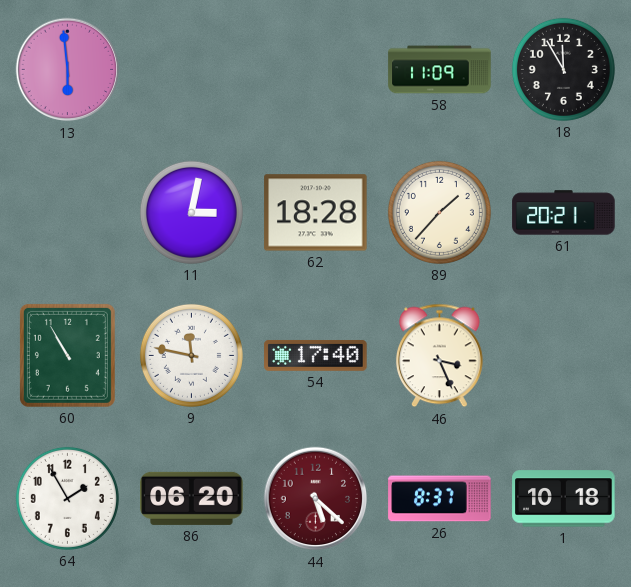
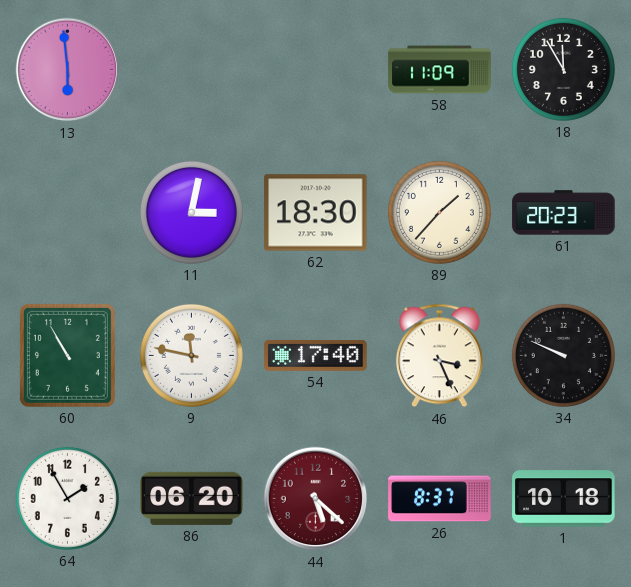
62: 18:28 -> 18:30
61: 20:21 -> 20:23
34: none -> 9:49
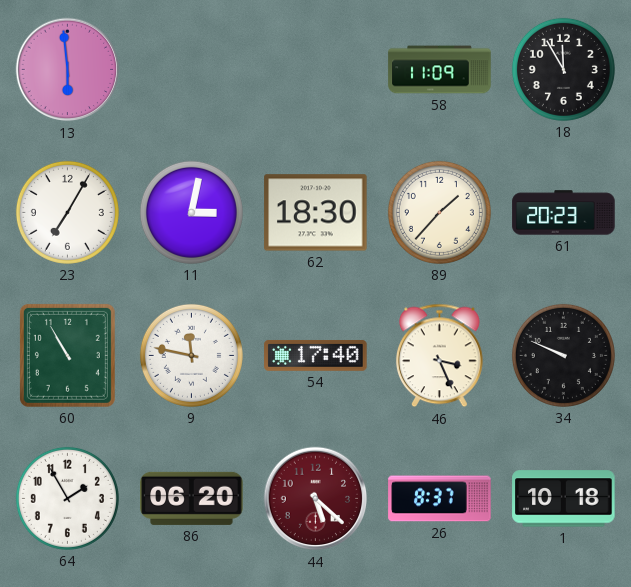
23: none -> 7:05
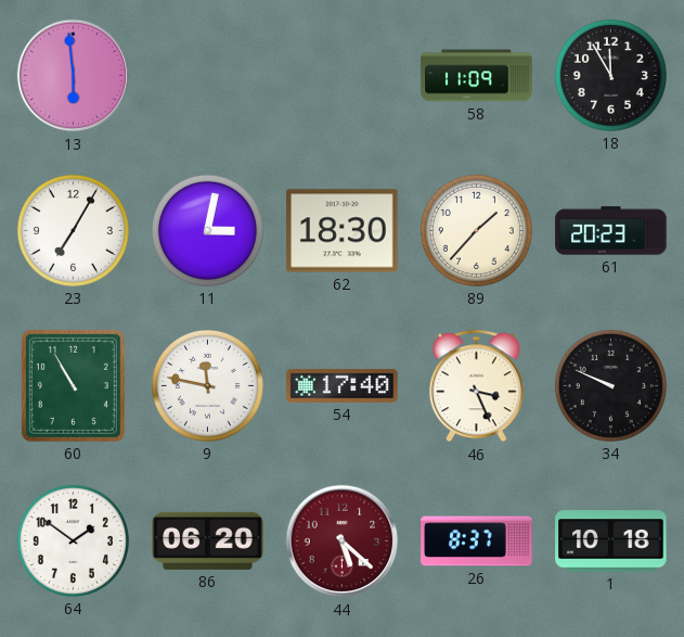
64: 1:55 -> 1:51
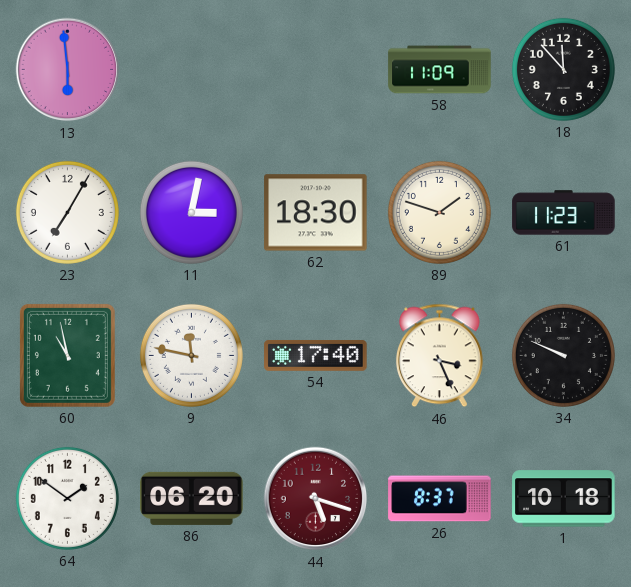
18: 11:55 -> 11:53
89: 1:37 -> 1:48
61: 20:23 -> 11:23
60: 10:55 -> 10:58
44: 5:22 -> 5:18
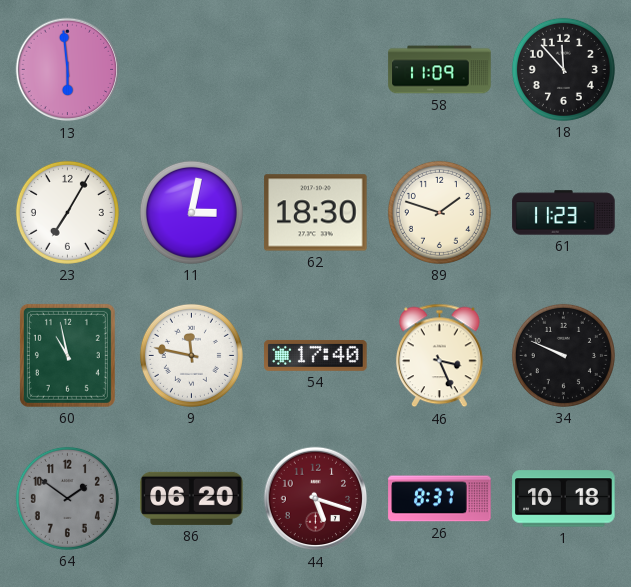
64 dial: white -> grey
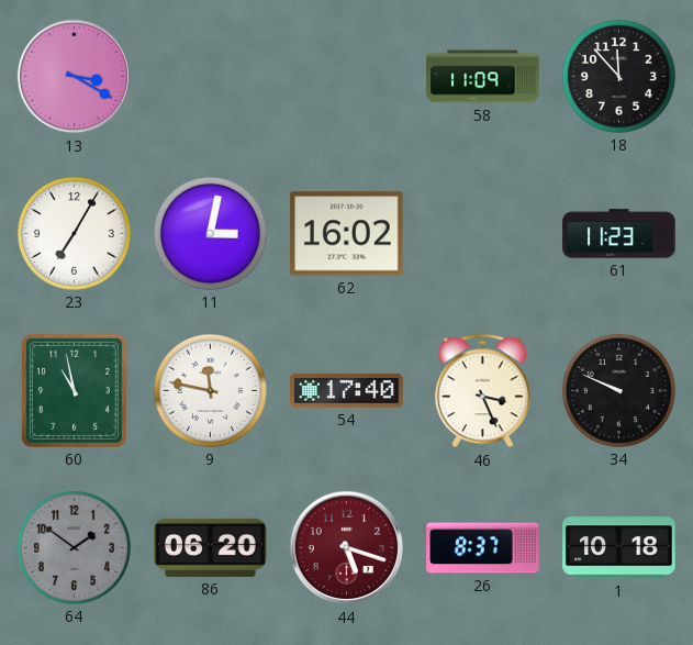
13: 5:59 -> 3:20
62: 18:30 -> 16:02
89: 1:48 -> none
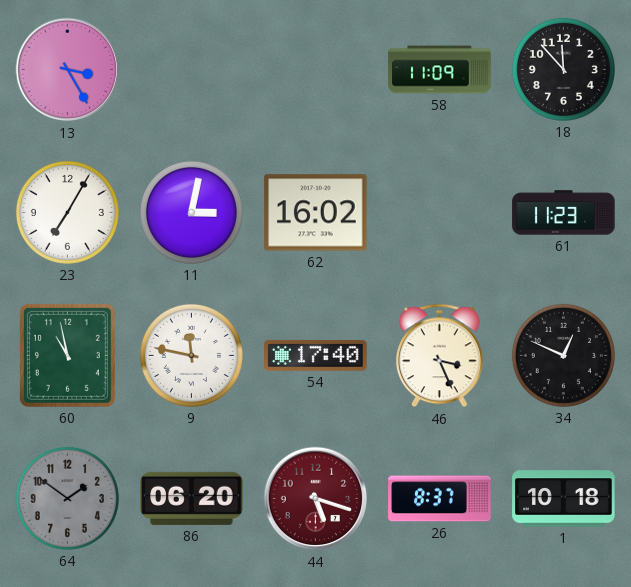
13: 3:20 -> 3:25
34: 9:49 -> 12:49
